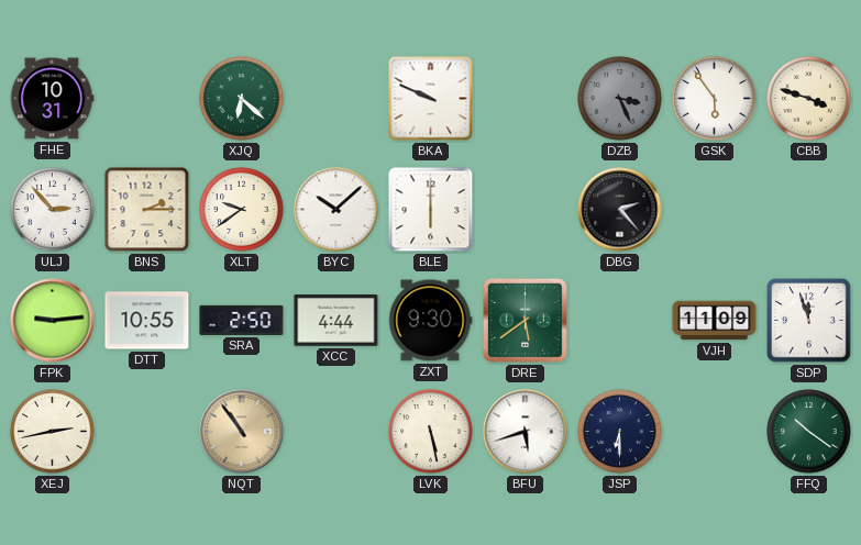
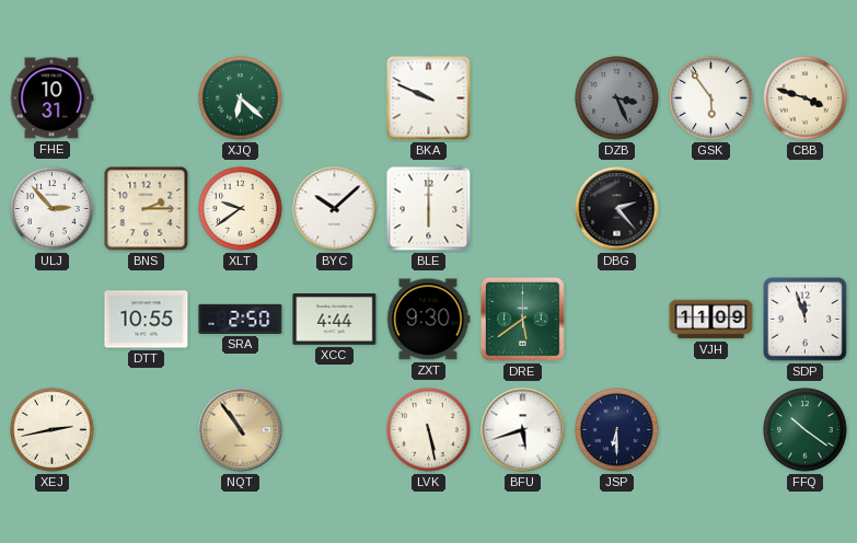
FPK: 9:14 -> none
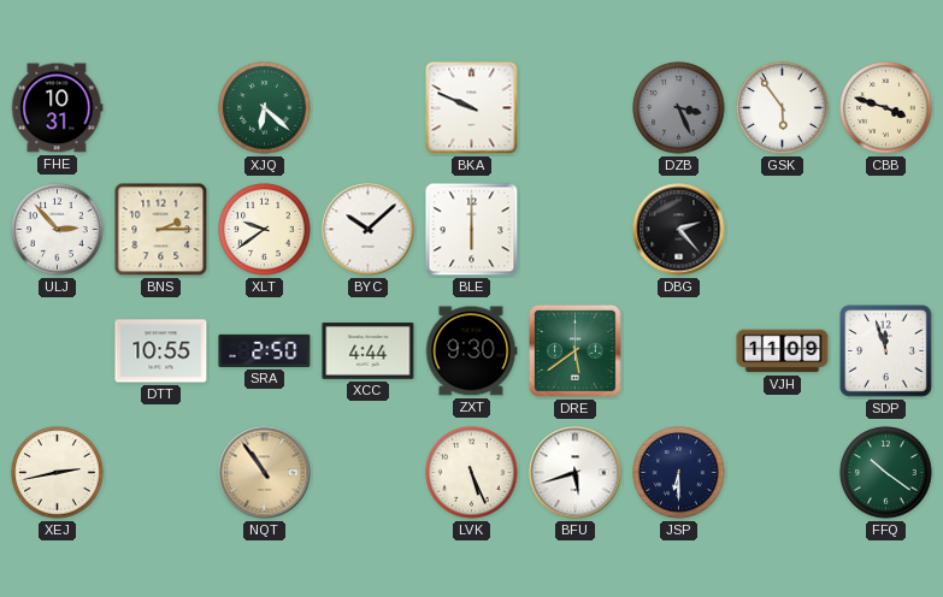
LVK: 5:28 -> 5:26
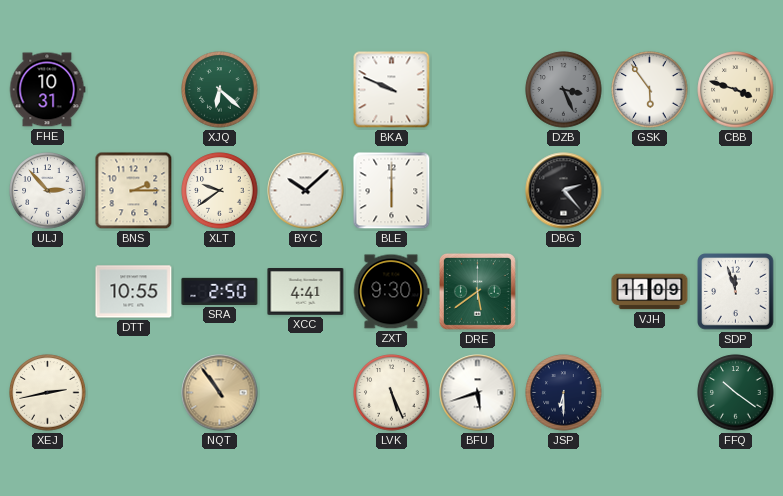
XCC: 4:44 -> 4:41
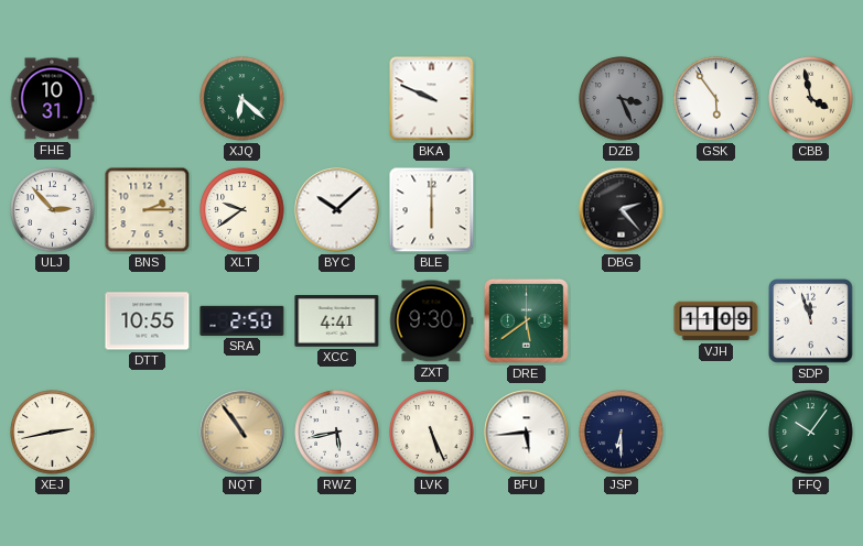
CBB: 3:48 -> 3:58
RWZ: none -> 5:43
BFU: 5:42 -> 5:44
FFQ: 10:21 -> 10:06
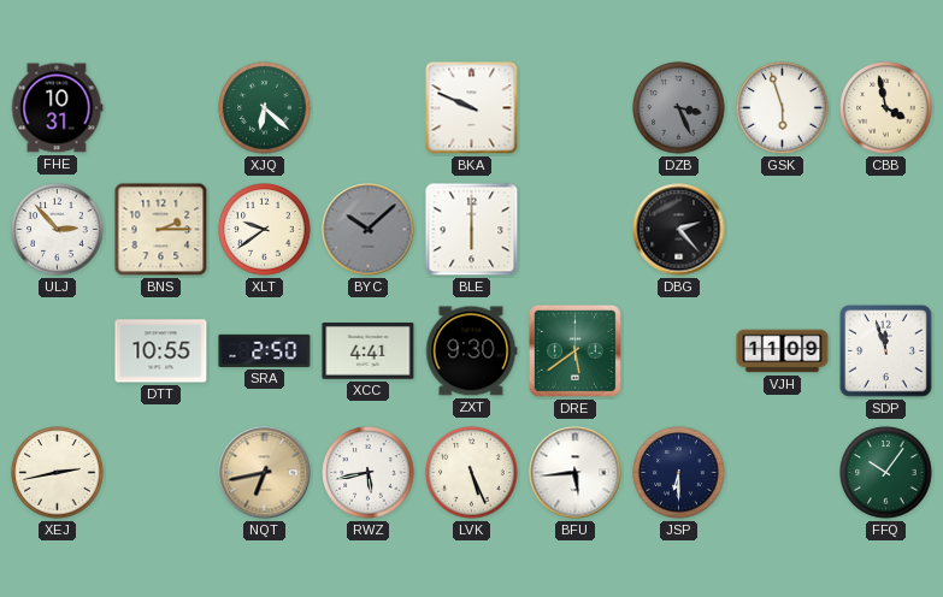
GSK: 5:54 -> 5:57
BYC dial: white -> grey
NQT: 10:54 -> 6:43
